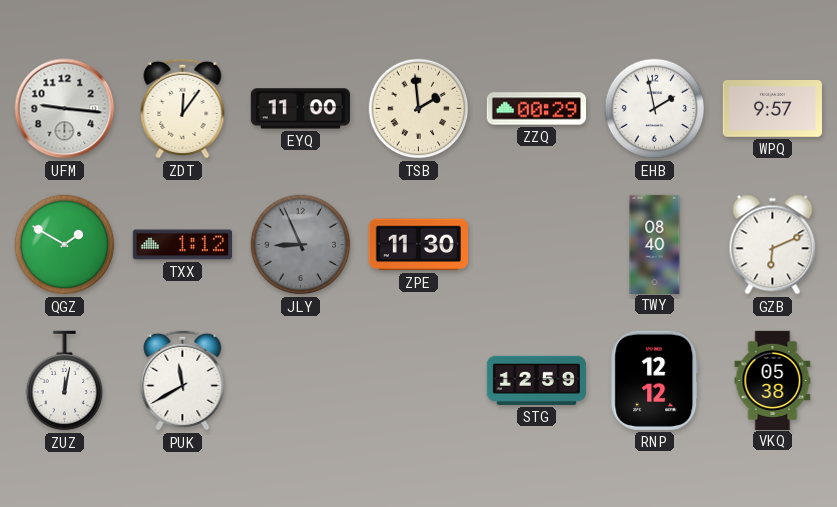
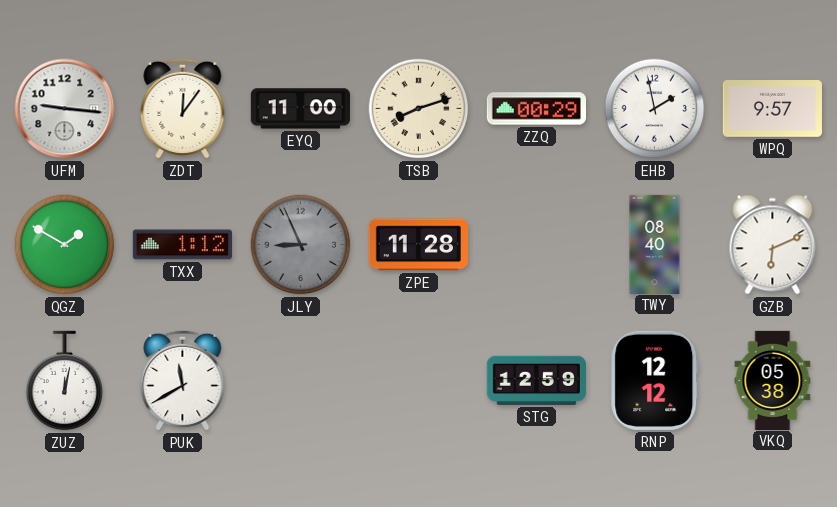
TSB: 1:59 -> 8:12
ZPE: 11:30 -> 11:28
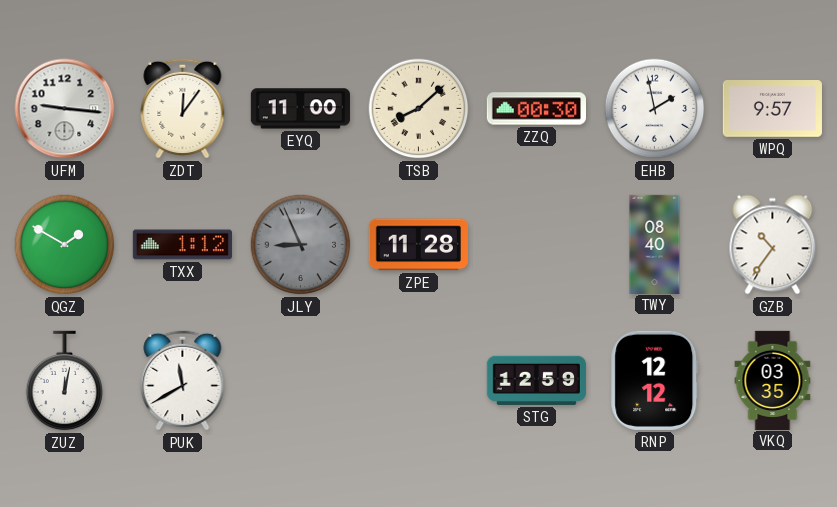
TSB: 8:12 -> 8:08
ZZQ: 00:29 -> 00:30
GZB: 6:11 -> 10:36
VKQ: 05:38 -> 03:35
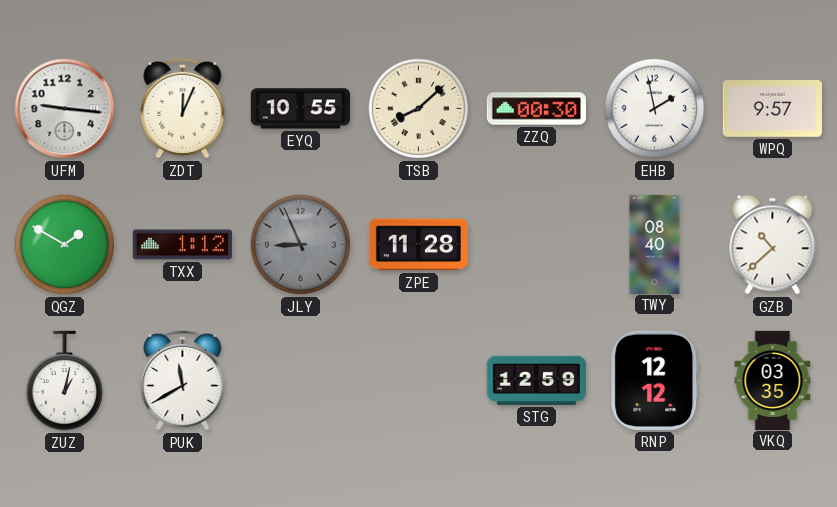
ZDT: 12:06 -> 12:04
EYQ: 11:00 -> 10:55
GZB: 10:36 -> 10:38
ZUZ: 12:02 -> 1:02
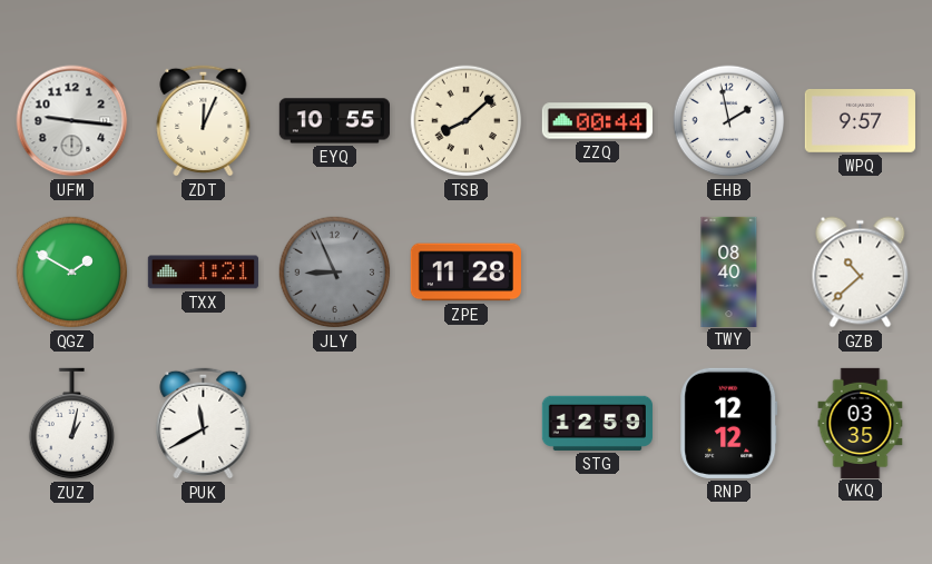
ZZQ: 00:30 -> 00:44
TXX: 1:12 -> 1:21
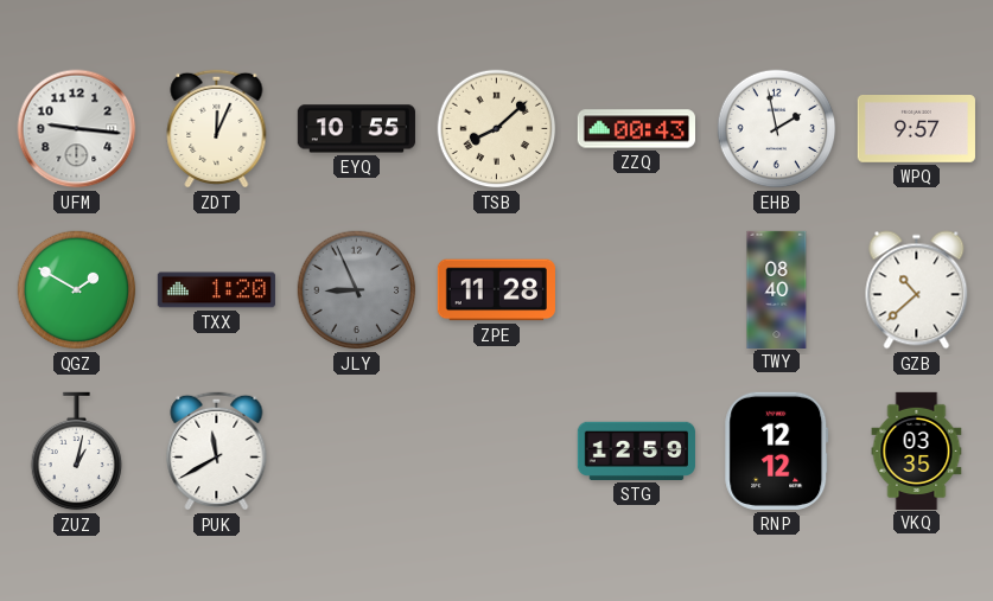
ZZQ: 00:44 -> 00:43
TXX: 1:21 -> 1:20
